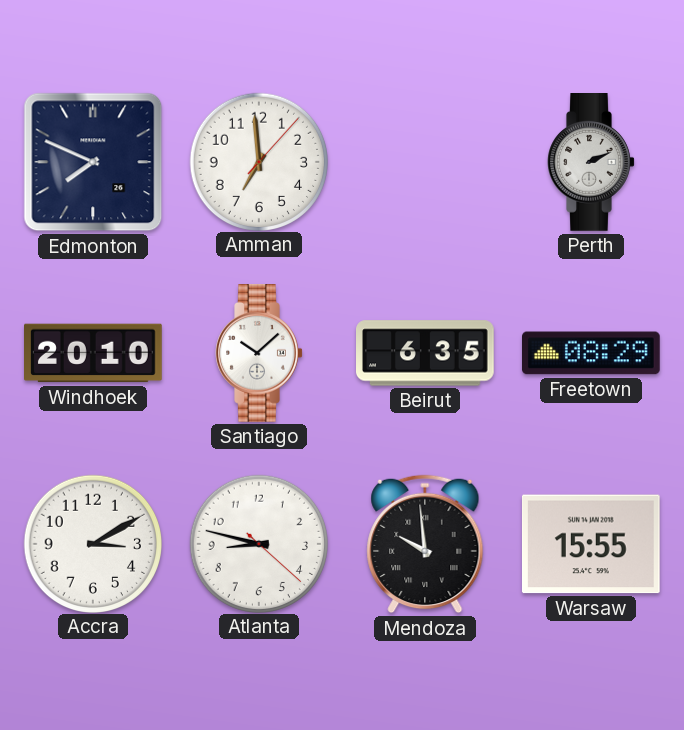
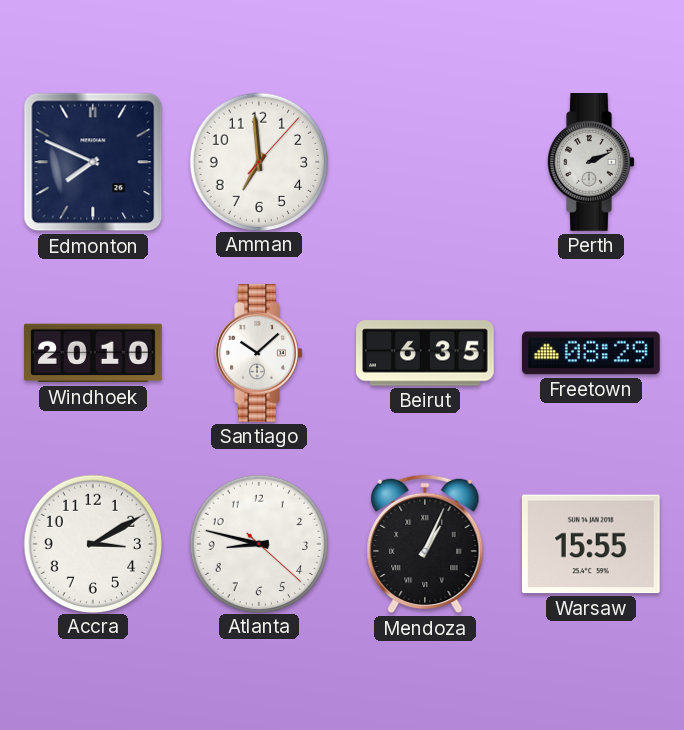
Mendoza: 9:59 -> 1:04
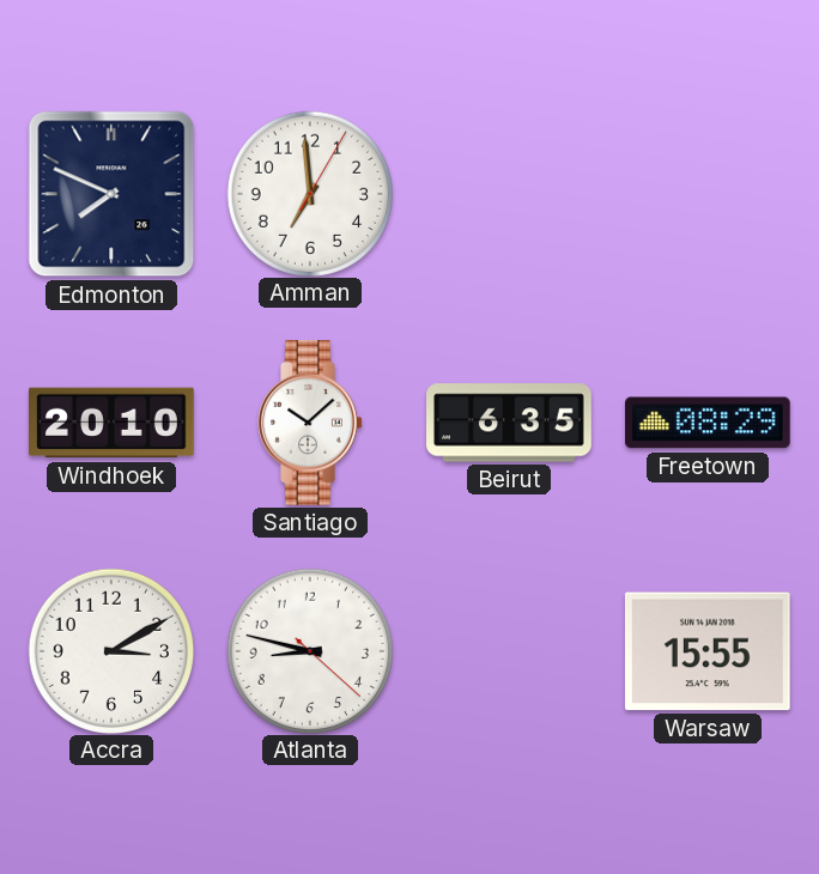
Amman: 6:59:07 -> 6:59:05
Perth: 2:11 -> none
Mendoza: 1:04 -> none
